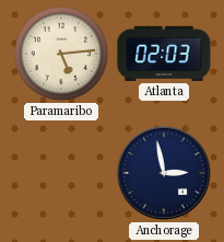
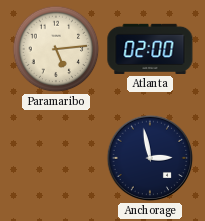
Atlanta: 02:03 -> 02:00
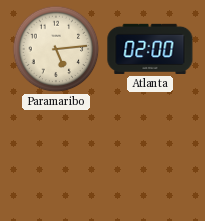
Anchorage: 2:58 -> none
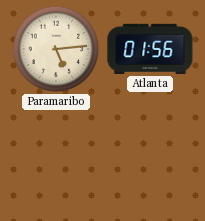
Atlanta: 02:00 -> 01:56
